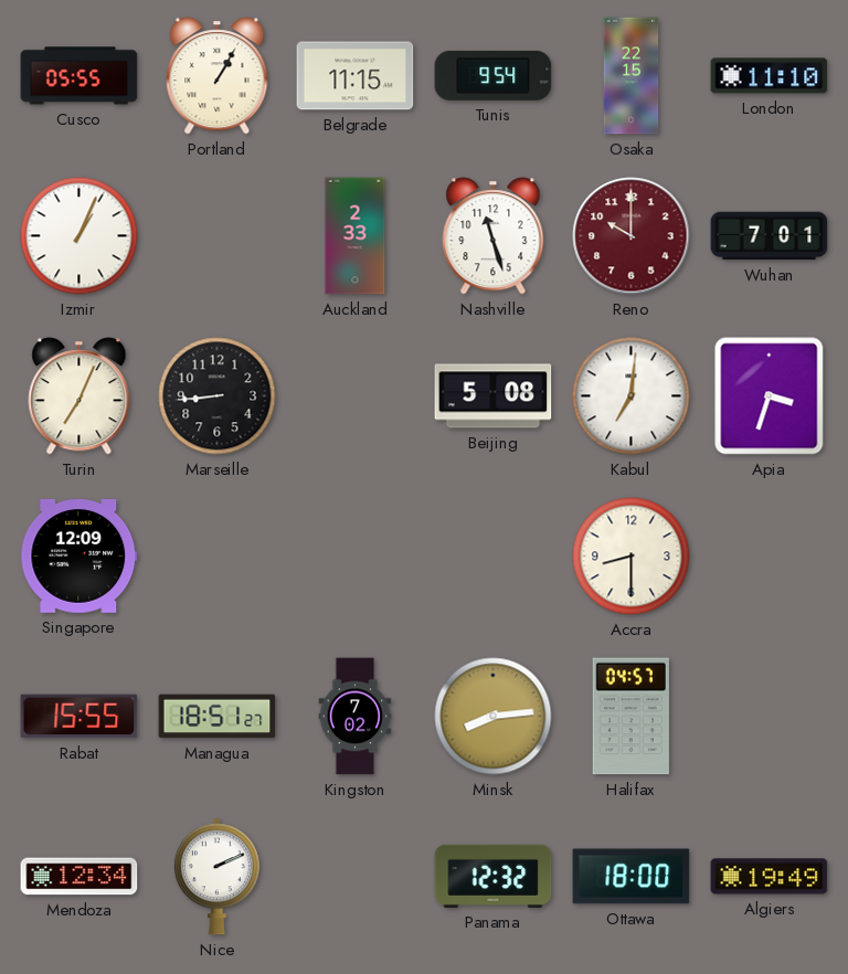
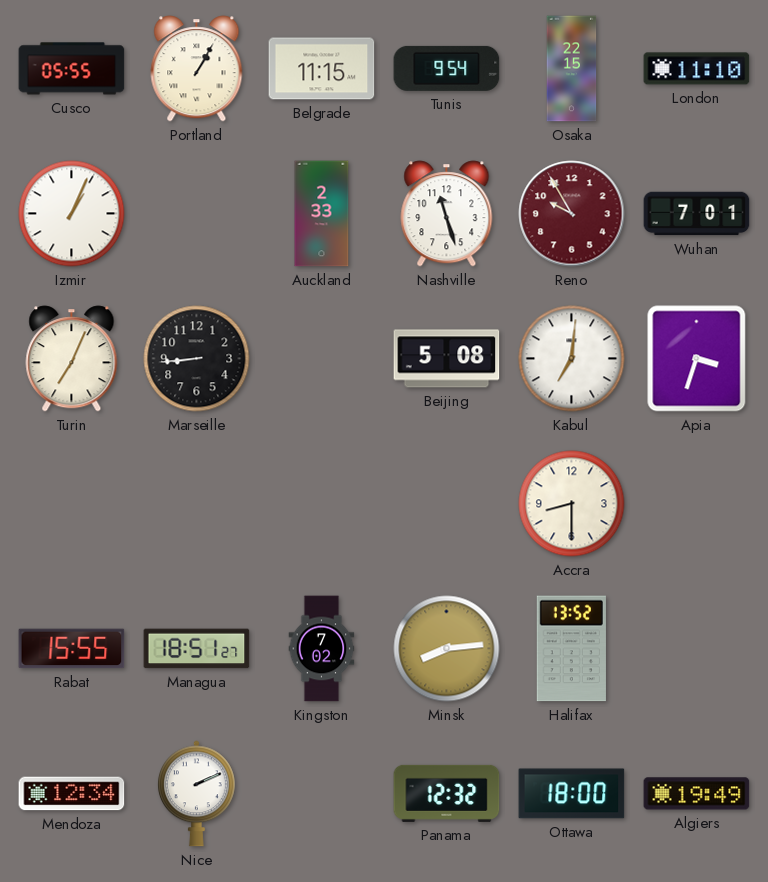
Reno: 10:00 -> 9:55
Singapore: 12:09 -> none
Halifax: 04:57 -> 13:52
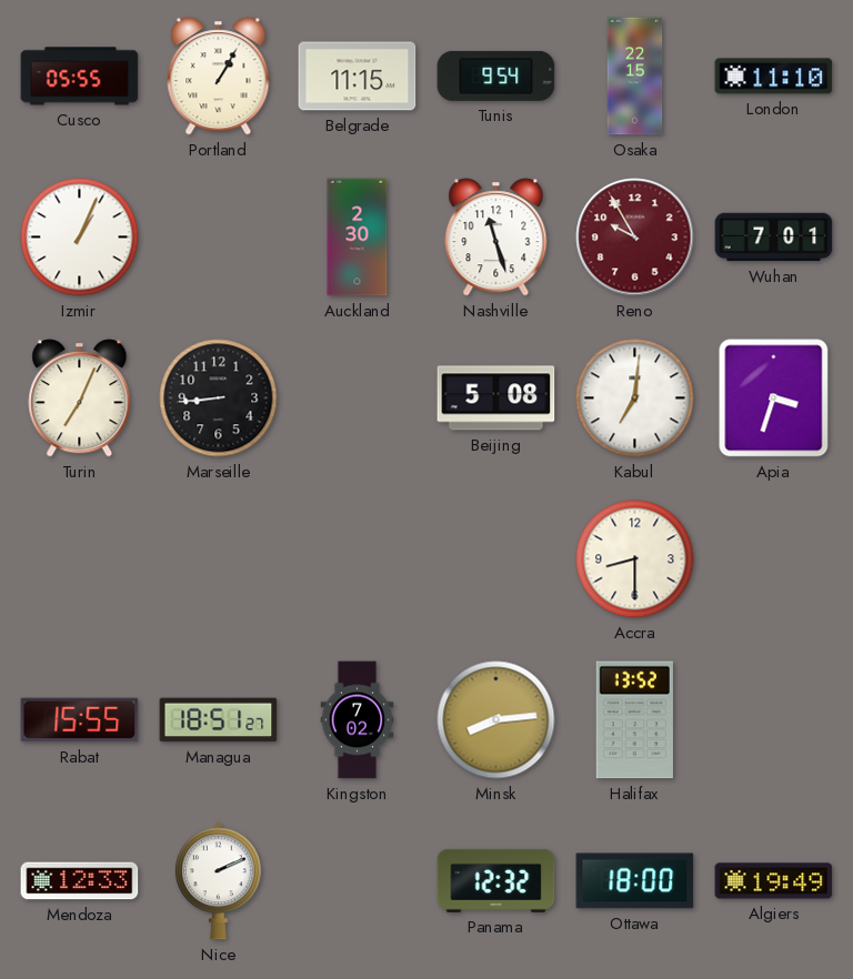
Auckland: 2:33 -> 2:30
Mendoza: 12:34 -> 12:33
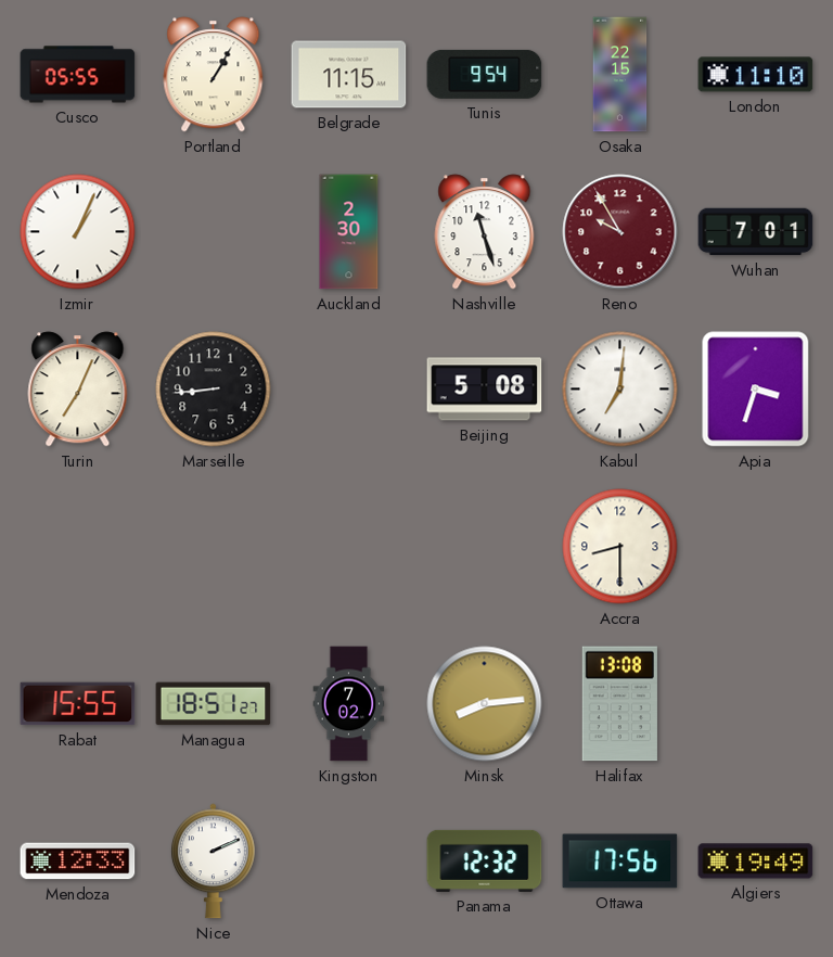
Halifax: 13:52 -> 13:08
Ottawa: 18:00 -> 17:56
